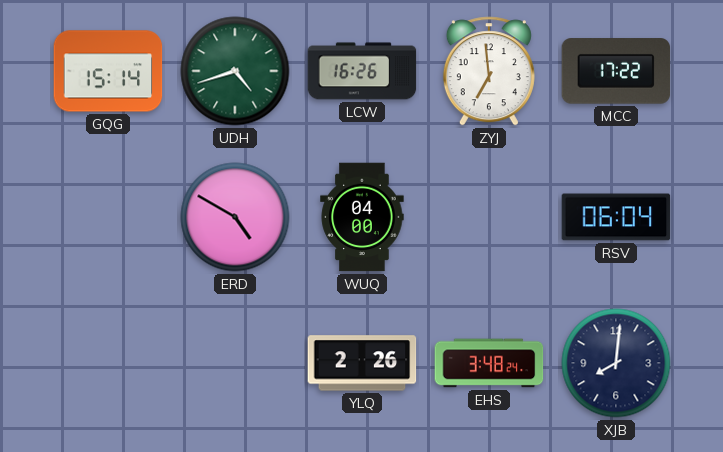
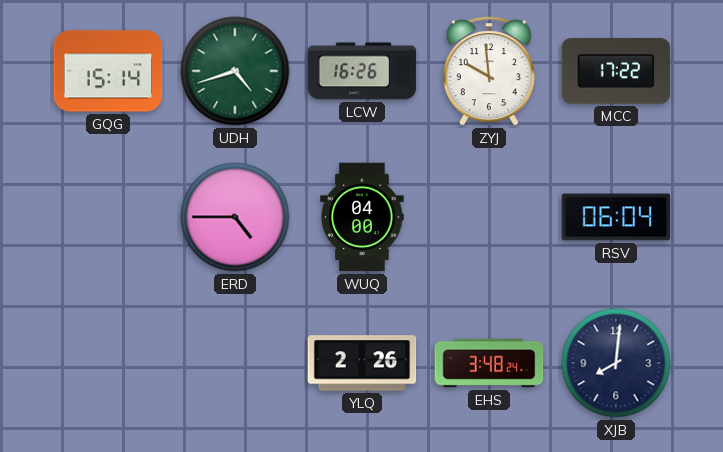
ZYJ: 6:59 -> 9:59
ERD: 4:50 -> 4:45
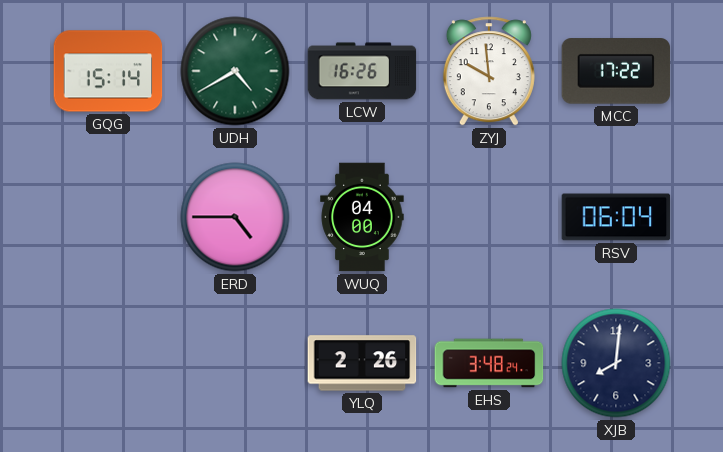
UDH: 4:42 -> 4:40
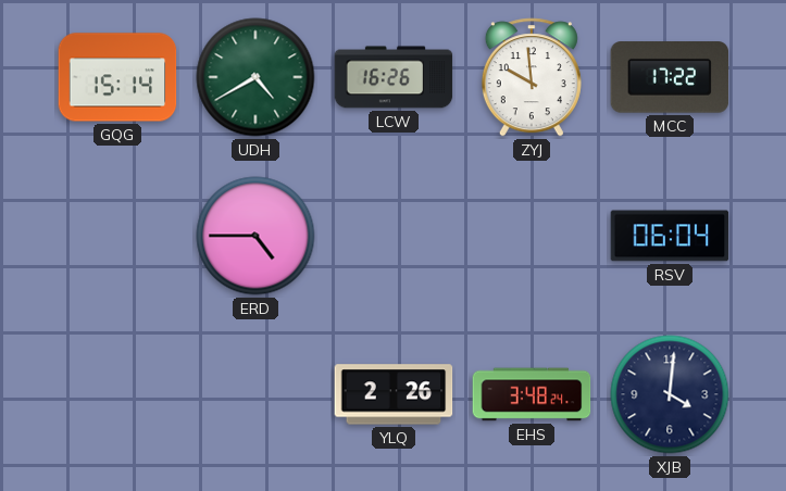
WUQ: 04:00 -> none
XJB: 8:01 -> 4:01
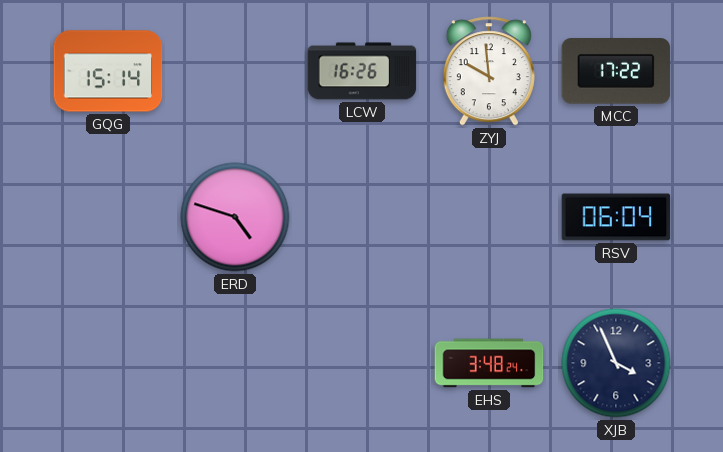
UDH: 4:40 -> none
ERD: 4:45 -> 4:48
YLQ: 2:26 -> none
XJB: 4:01 -> 3:56
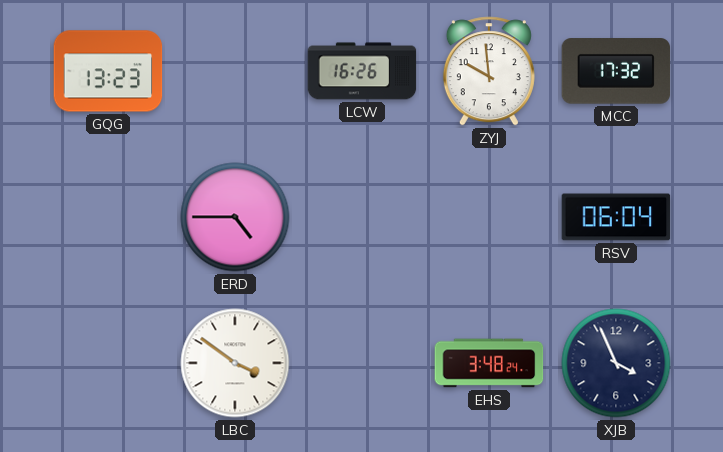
GQG: 15:14 -> 13:23
MCC: 17:22 -> 17:32
ERD: 4:48 -> 4:45
LBC: none -> 3:51
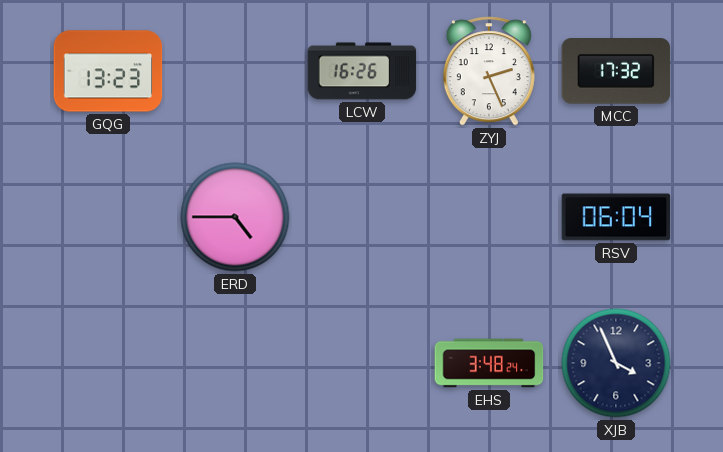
ZYJ: 9:59 -> 2:26
LBC: 3:51 -> none
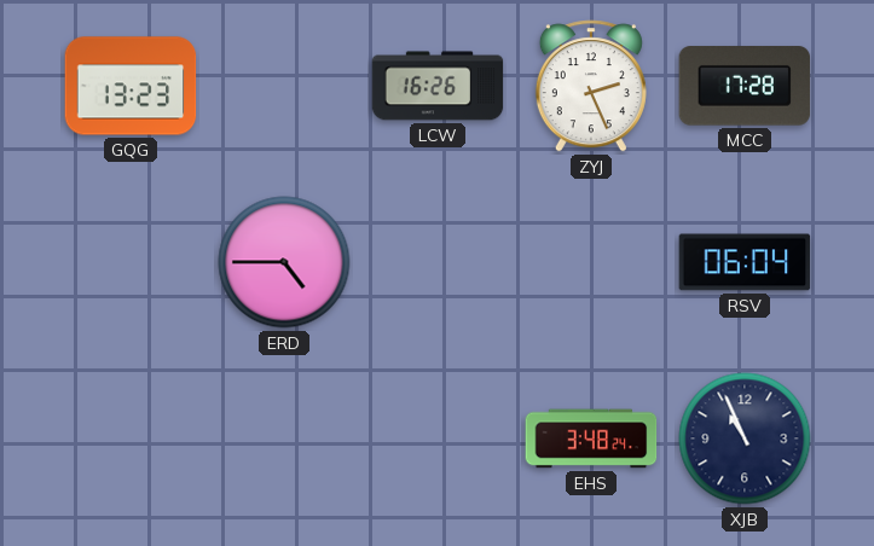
MCC: 17:32 -> 17:28
XJB: 3:56 -> 10:56
